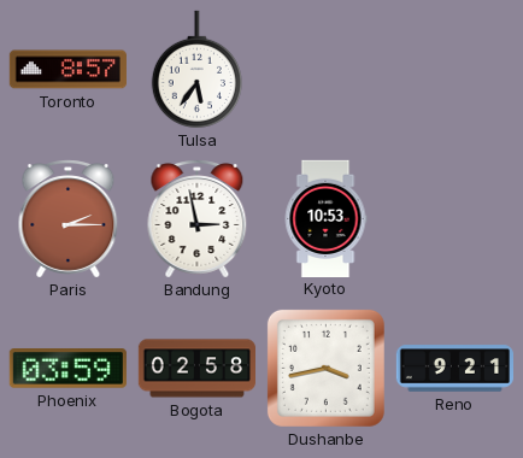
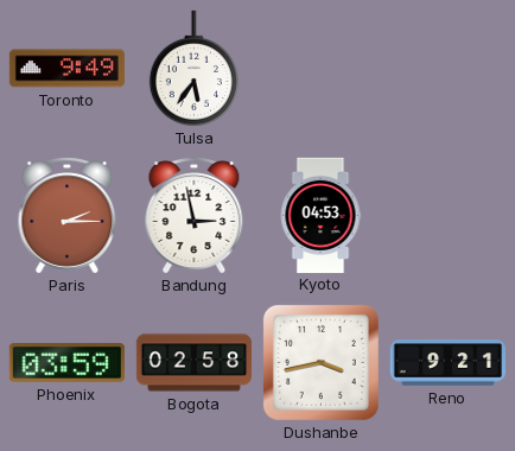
Toronto: 8:57 -> 9:49
Kyoto: 10:53 -> 04:53
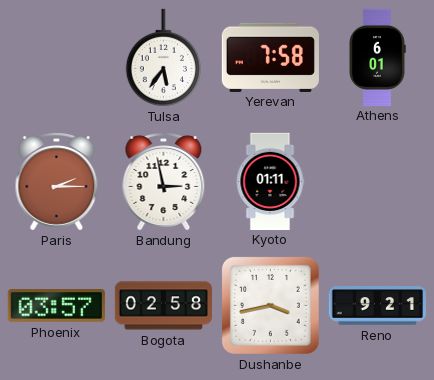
Toronto: 9:49 -> none
Yerevan: none -> 7:58
Athens: none -> 6:01
Kyoto: 04:53 -> 01:11
Phoenix: 03:59 -> 03:57
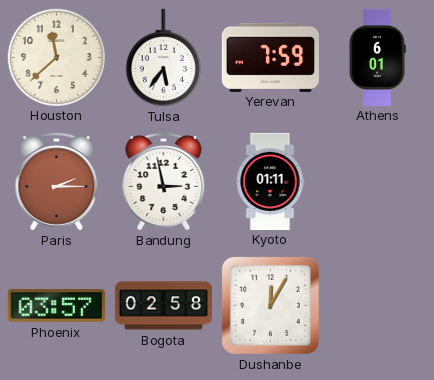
Houston: none -> 11:38
Yerevan: 7:58 -> 7:59
Dushanbe: 3:43 -> 12:05
Reno: 9:21 -> none
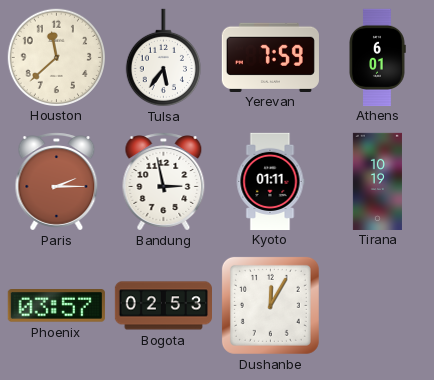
Tirana: none -> 10:19
Bogota: 02:58 -> 02:53
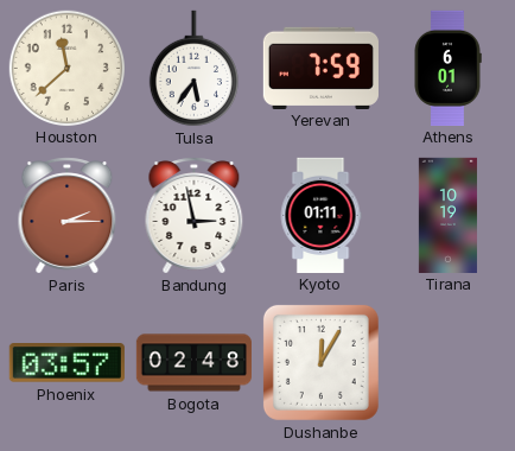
Bogota: 02:53 -> 02:48
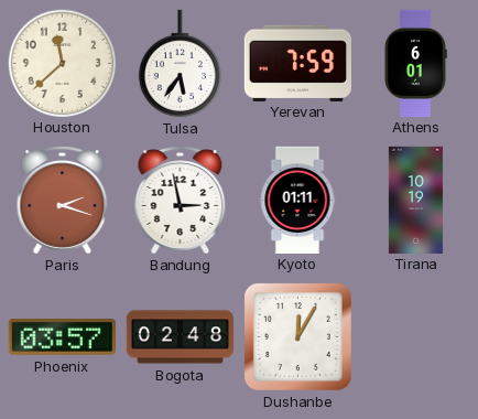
Paris: 2:15 -> 2:18
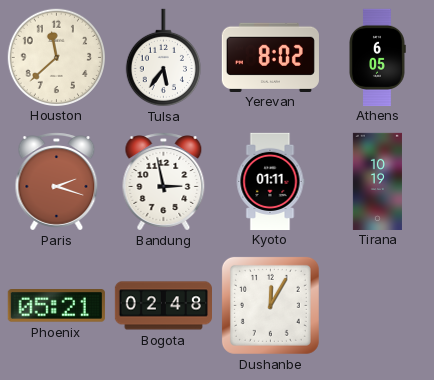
Yerevan: 7:59 -> 8:02
Athens: 6:01 -> 6:05
Phoenix: 03:57 -> 05:21
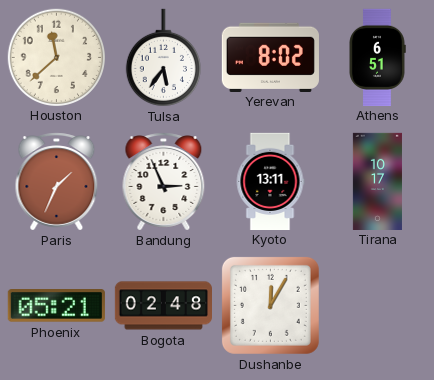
Athens: 6:05 -> 6:51
Paris: 2:18 -> 1:34
Bandung: 2:58 -> 2:56
Kyoto: 01:11 -> 13:11
Tirana: 10:19 -> 10:17
